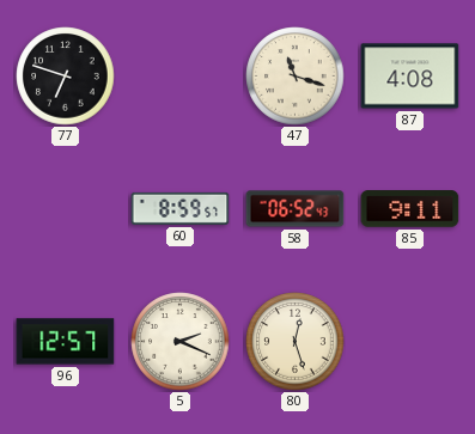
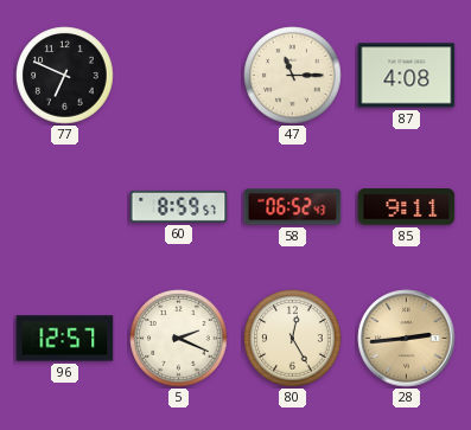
77: 6:48 -> 6:49
47: 11:18 -> 11:15
80: 12:27 -> 12:25
28: none -> 2:44
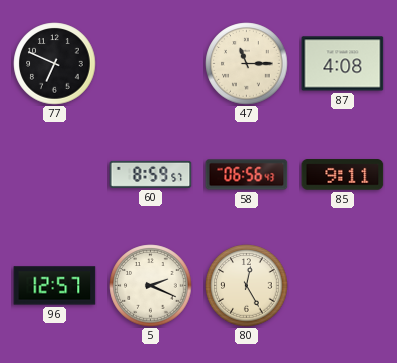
58: 06:52 -> 06:56
28: 2:44 -> none
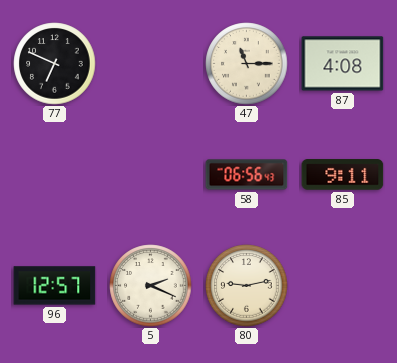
60: 8:59 -> none
80: 12:25 -> 9:13
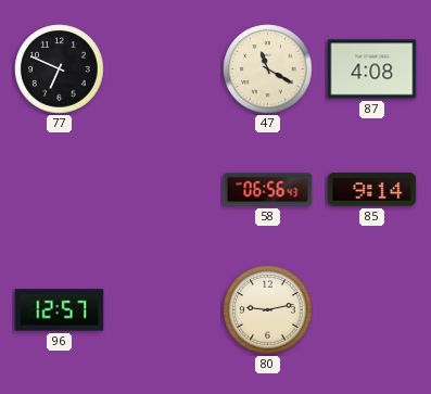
47: 11:15 -> 11:20
85: 9:11 -> 9:14
5: 2:19 -> none
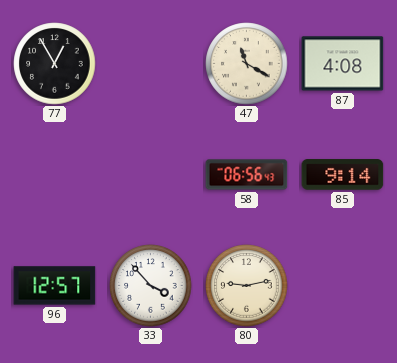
77: 6:49 -> 12:55
33: none -> 3:53
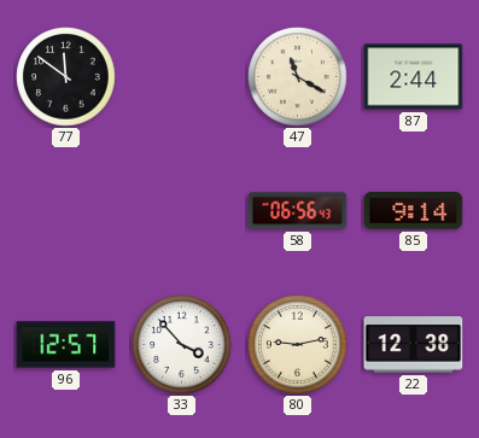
77: 12:55 -> 11:51
87: 4:08 -> 2:44
22: none -> 12:38
